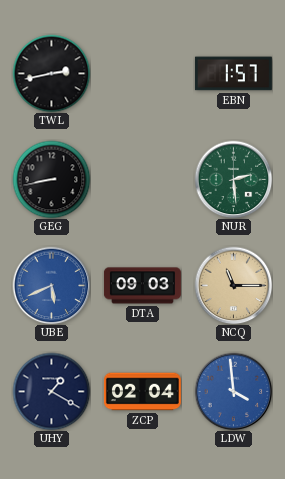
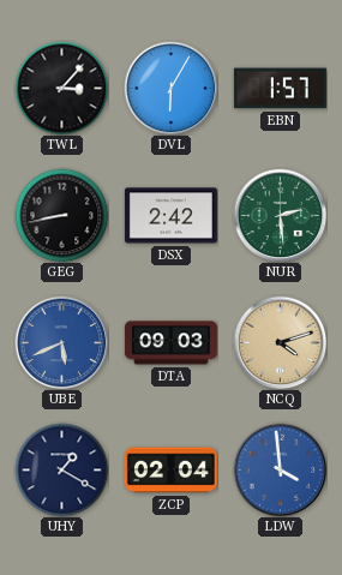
TWL: 2:43 -> 3:07
DVL: none -> 6:05
DSX: none -> 2:42
NCQ: 11:15 -> 4:12
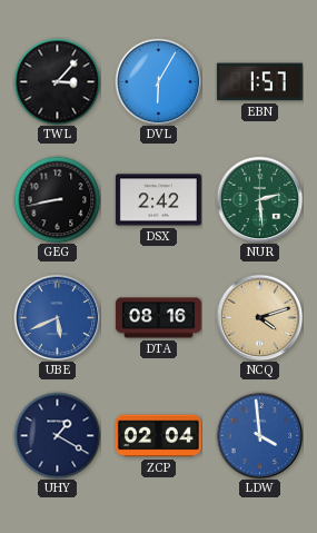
DTA: 09:03 -> 08:16
